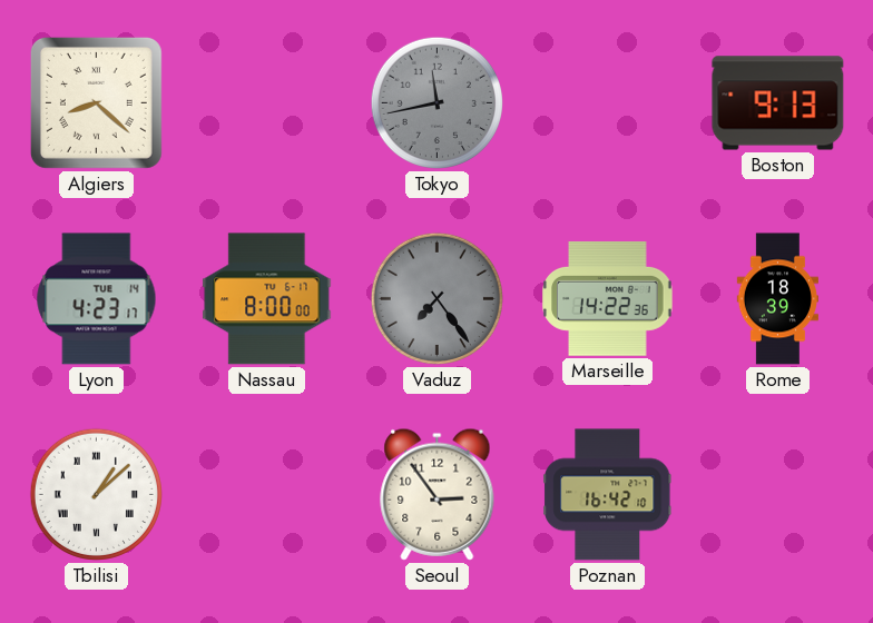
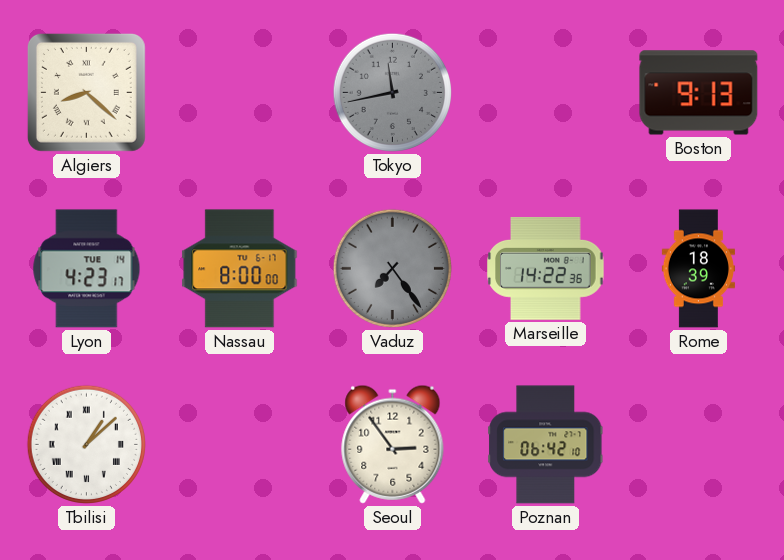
Poznan: 16:42 -> 06:42
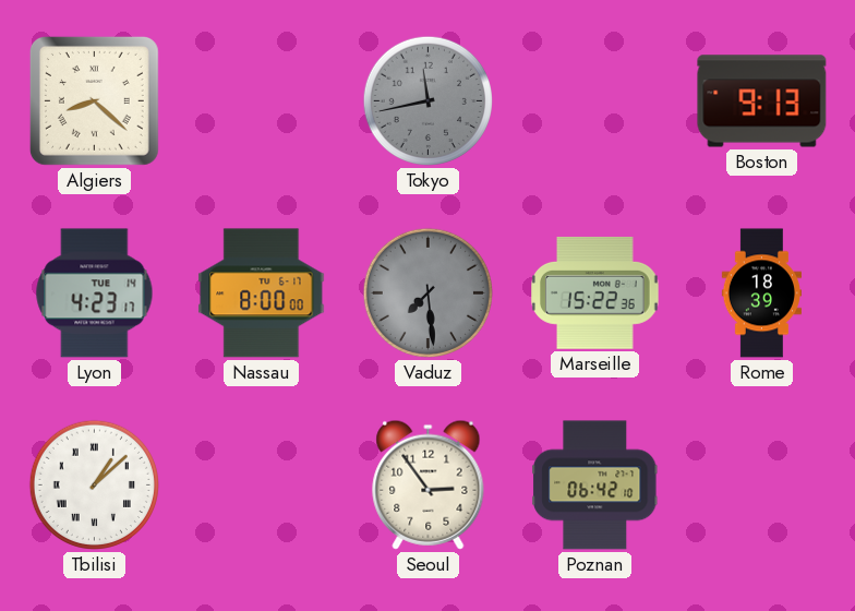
Vaduz: 7:24 -> 7:29
Marseille: 14:22 -> 15:22
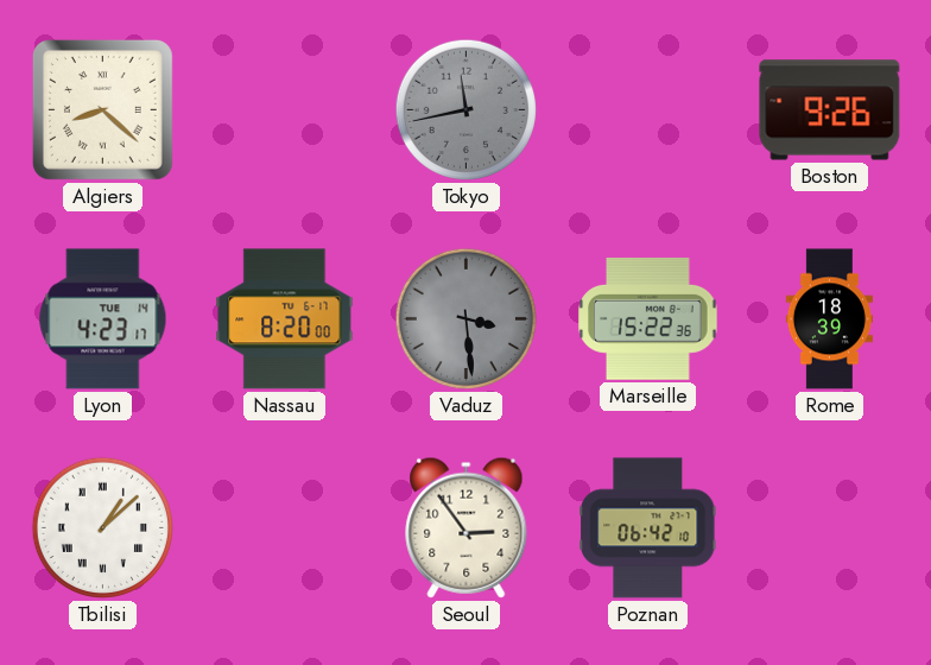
Boston: 9:13 -> 9:26
Nassau: 8:00 -> 8:20
Vaduz: 7:29 -> 3:29
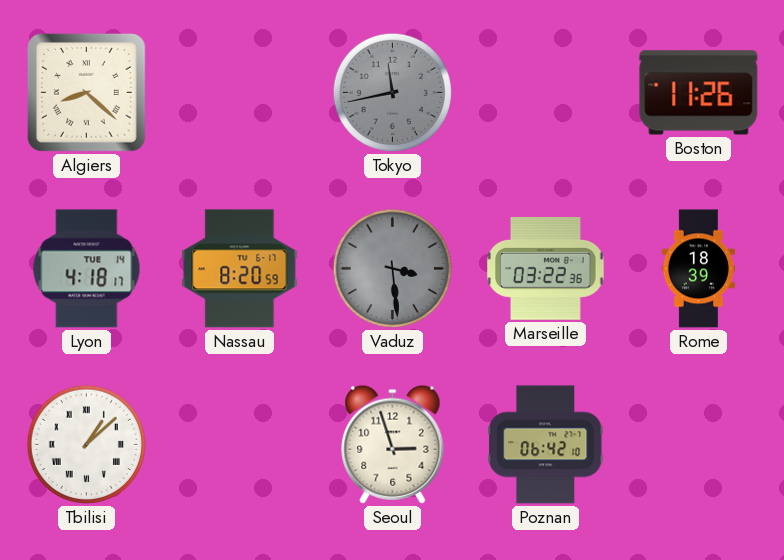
Boston: 9:26 -> 11:26
Lyon: 4:23 -> 4:18
Nassau: 8:20:00 -> 8:20:59
Marseille: 15:22 -> 03:22
Seoul: 2:54 -> 2:57
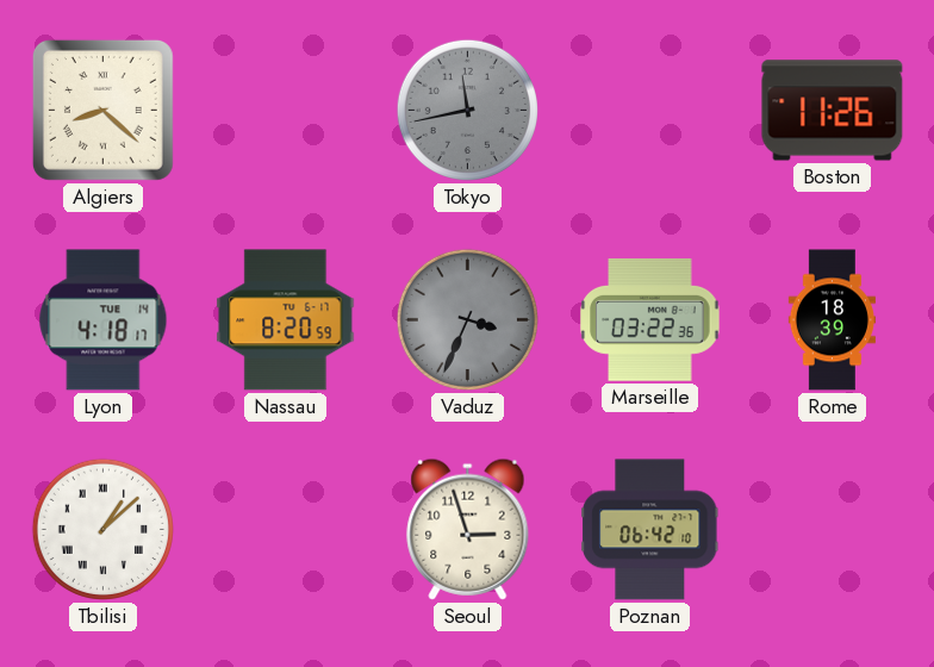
Vaduz: 3:29 -> 3:34
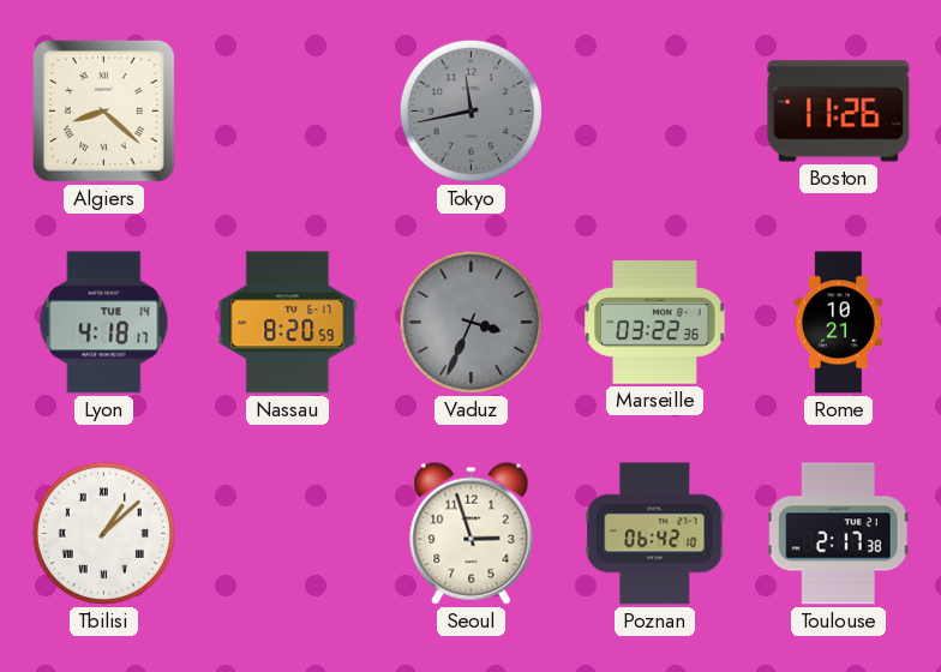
Rome: 18:39 -> 10:21
Toulouse: none -> 2:17
